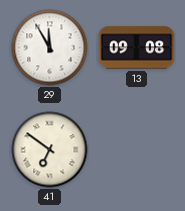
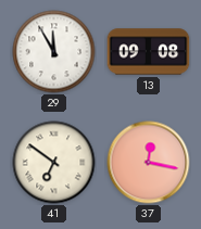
37: none -> 12:17
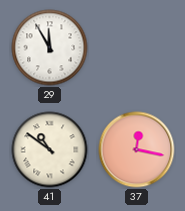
13: 09:08 -> none
41: 6:51 -> 10:51
